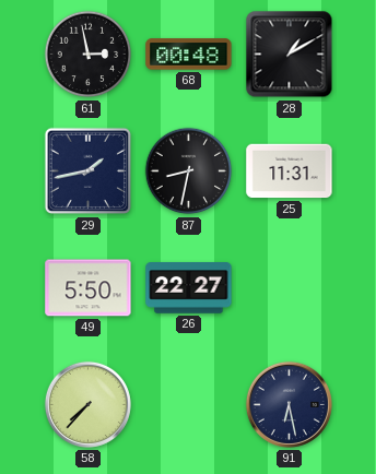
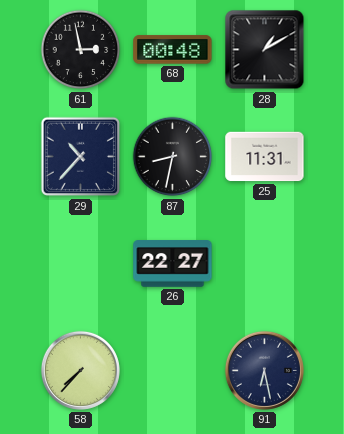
29: 1:43 -> 10:37
49: 5:50 -> none
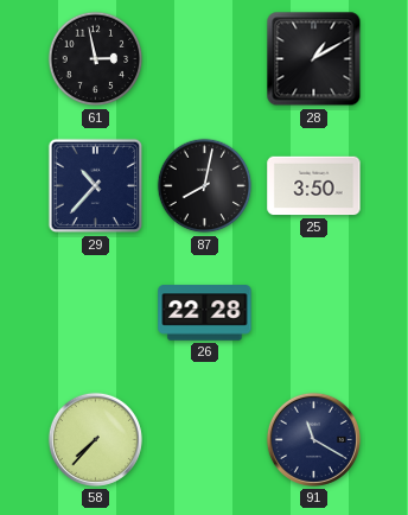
68: 00:48 -> none
87: 8:32 -> 8:02
25: 11:31 -> 3:50
26: 22:27 -> 22:28
91: 6:28 -> 11:20
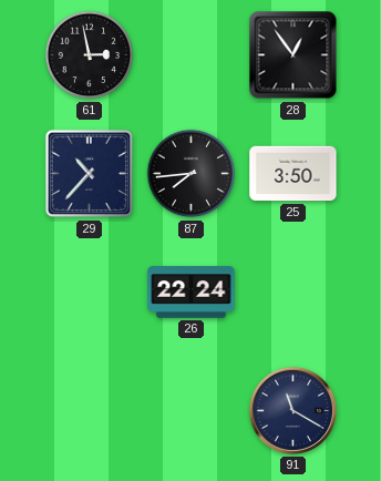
28: 1:10 -> 12:54
87: 8:02 -> 7:44
26: 22:28 -> 22:24
58: 7:37 -> none
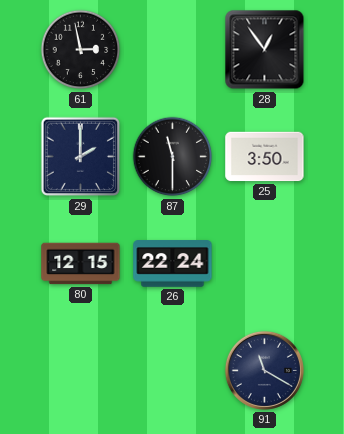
29: 10:37 -> 2:00
87: 7:44 -> 11:30
80: none -> 12:15
